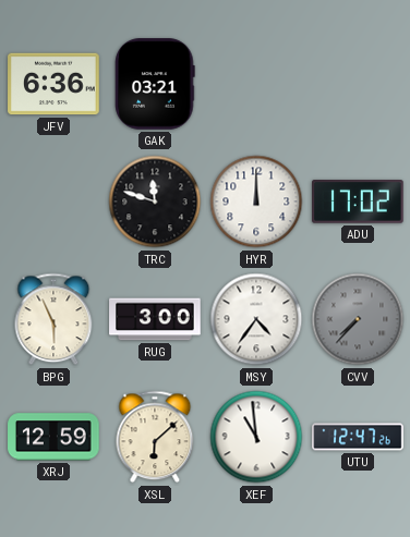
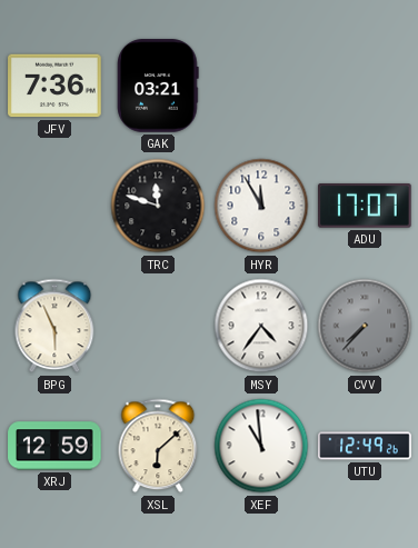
JFV: 6:36 -> 7:36
HYR: 12:00 -> 11:55
ADU: 17:02 -> 17:07
RUG: 3:00 -> none
UTU: 12:47 -> 12:49
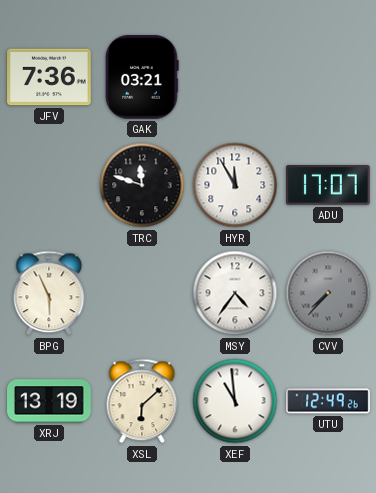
XRJ: 12:59 -> 13:19
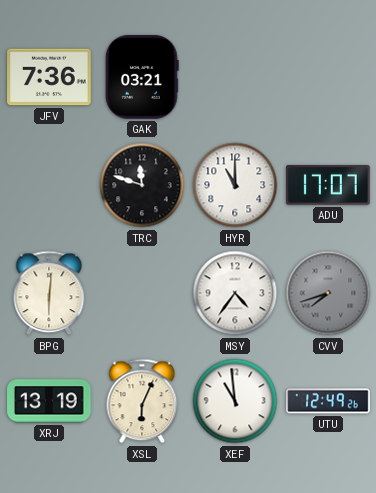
HYR: 11:55 -> 11:00
BPG: 5:56 -> 6:01
CVV: 7:37 -> 7:42
XSL: 6:08 -> 6:04
